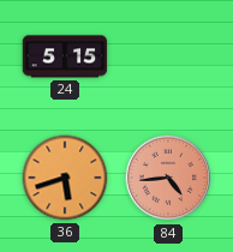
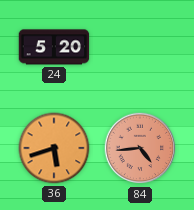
24: 5:15 -> 5:20
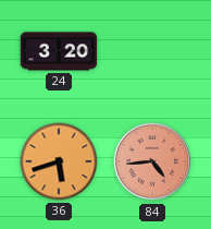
24: 5:20 -> 3:20
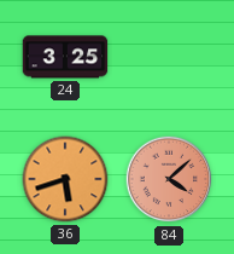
24: 3:20 -> 3:25
84: 4:44 -> 4:08
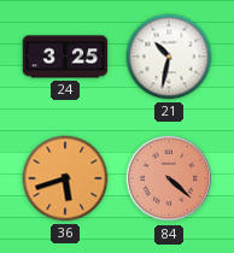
21: none -> 10:32
84: 4:08 -> 4:22
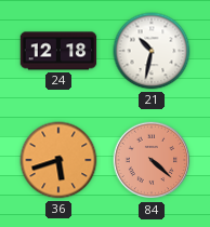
24: 3:25 -> 12:18
